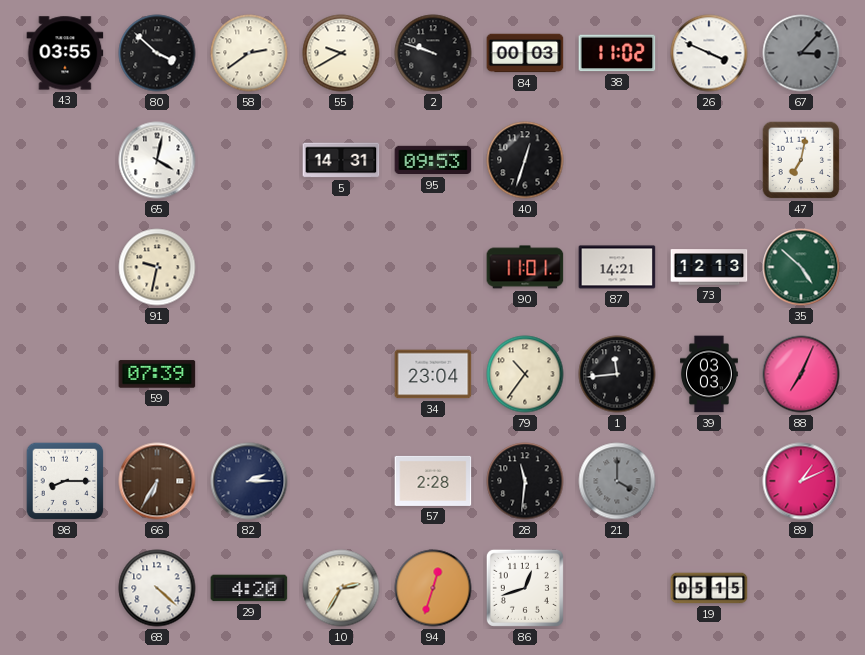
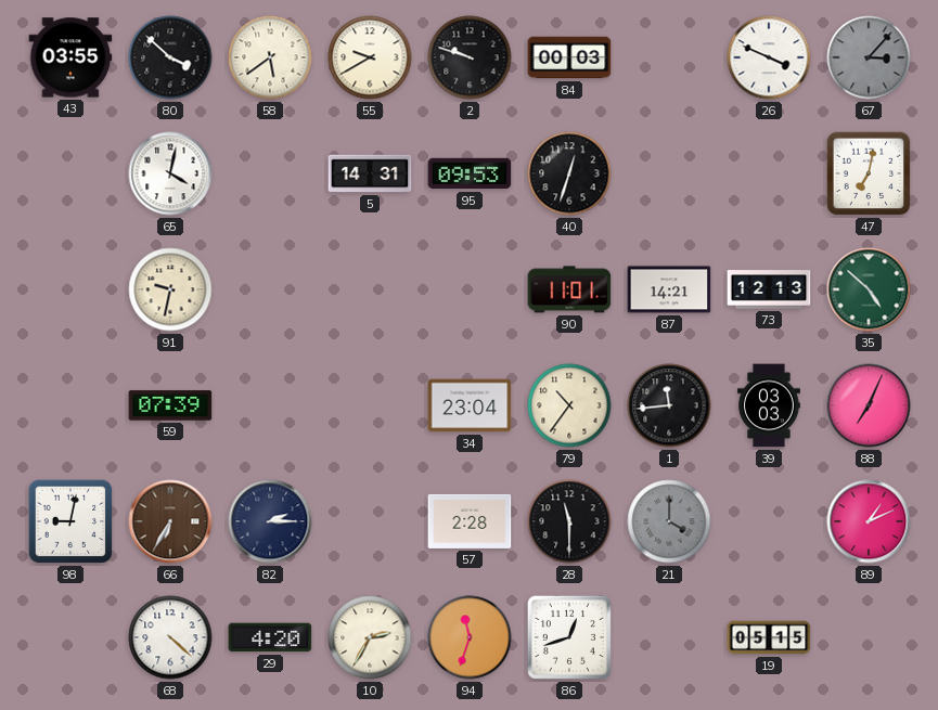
58: 2:39 -> 5:39
38: 11:02 -> none
98: 8:15 -> 9:02
28: 11:31 -> 11:30
94: 12:33 -> 11:33
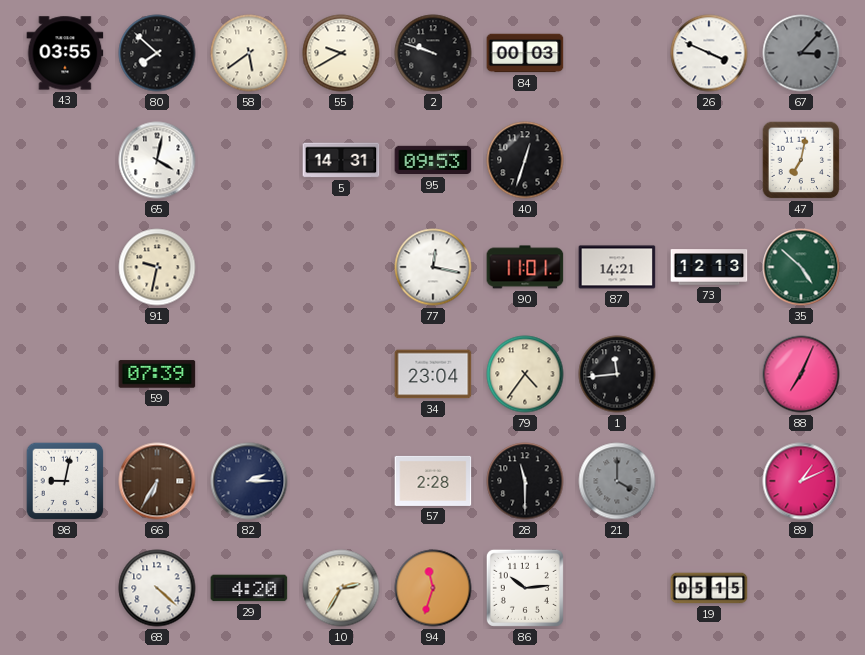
80: 3:52 -> 7:52
77: none -> 12:17
79: 10:36 -> 4:36
39: 03:03 -> none
86: 12:42 -> 10:14
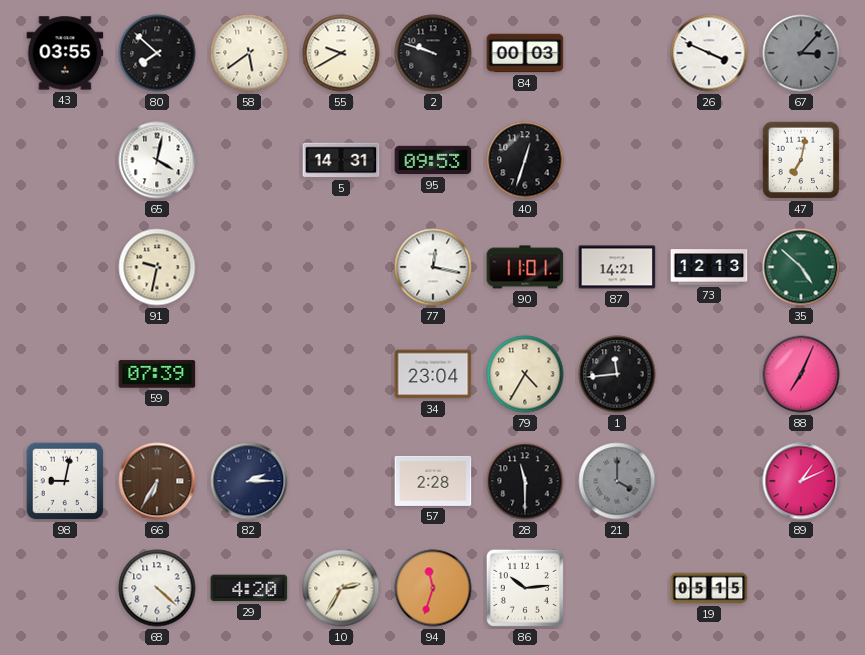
79: 4:36 -> 4:35
